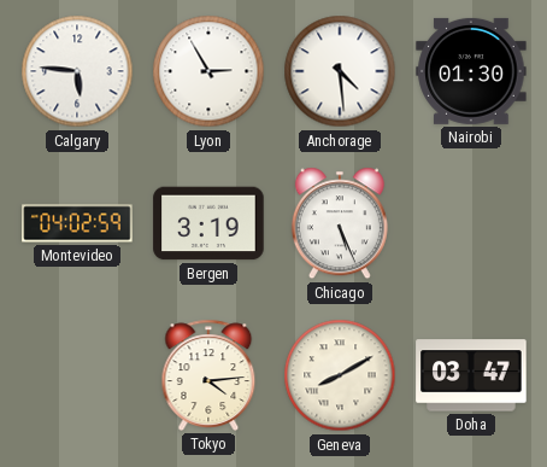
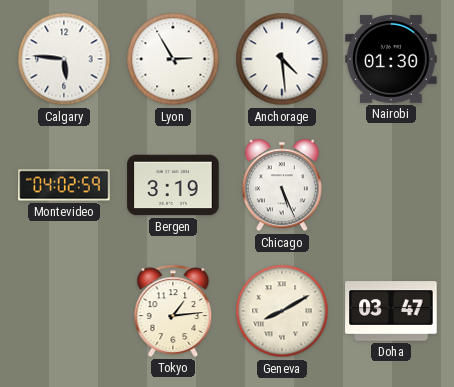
Tokyo: 4:14 -> 1:14
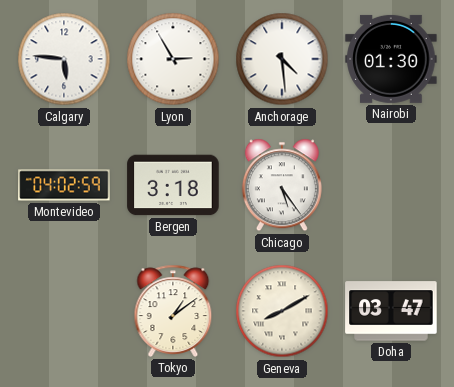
Bergen: 3:19 -> 3:18
Chicago: 5:26 -> 5:24
Tokyo: 1:14 -> 1:09
